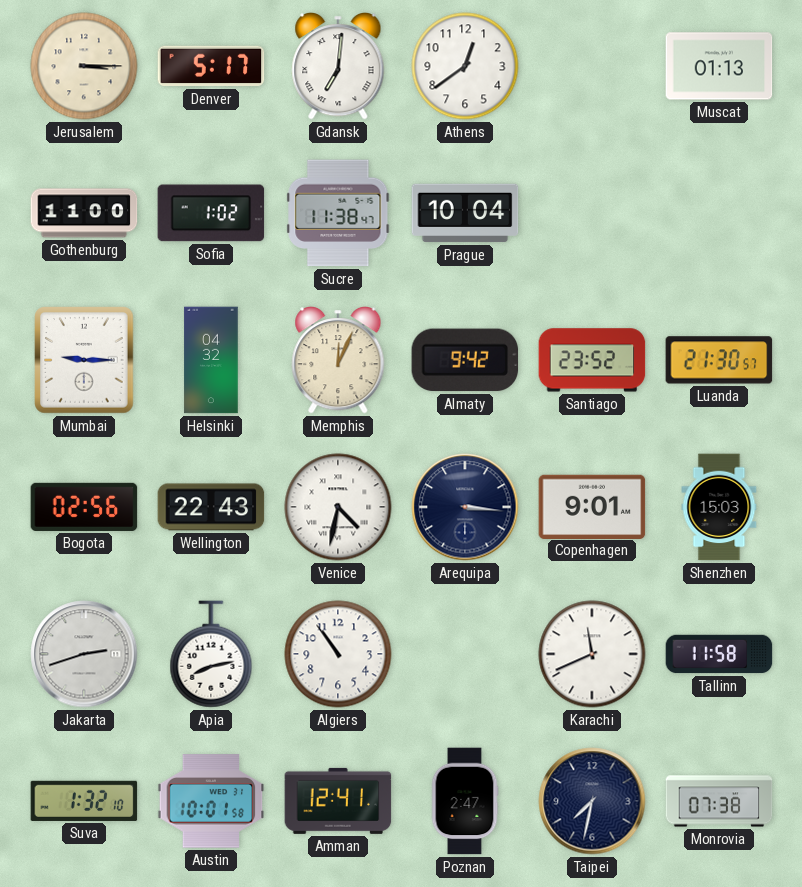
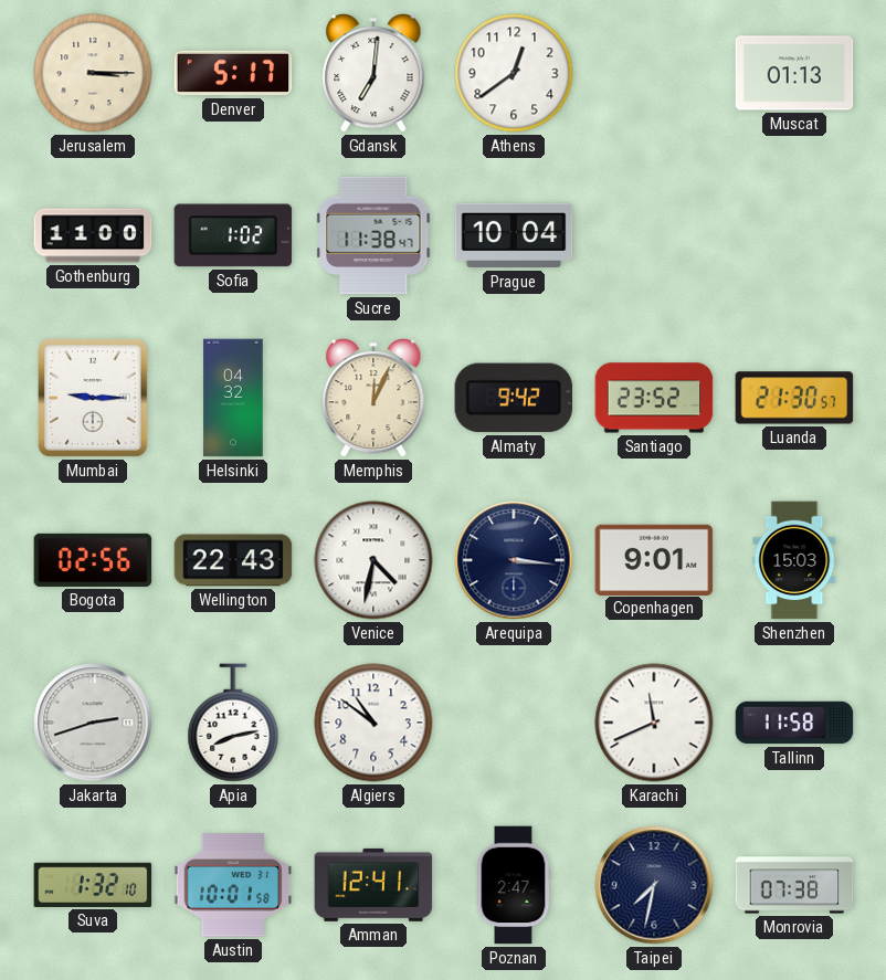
Algiers: 10:54 -> 10:51
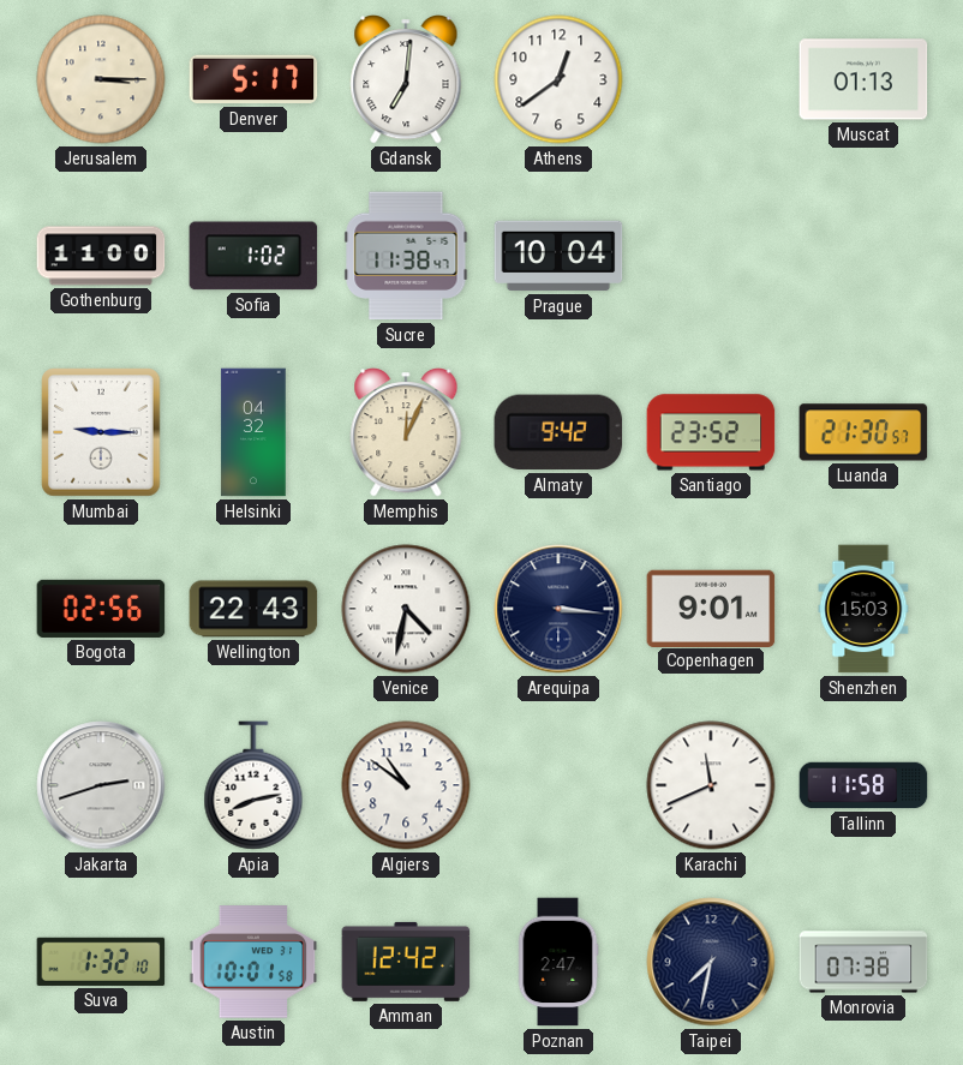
Amman: 12:41 -> 12:42
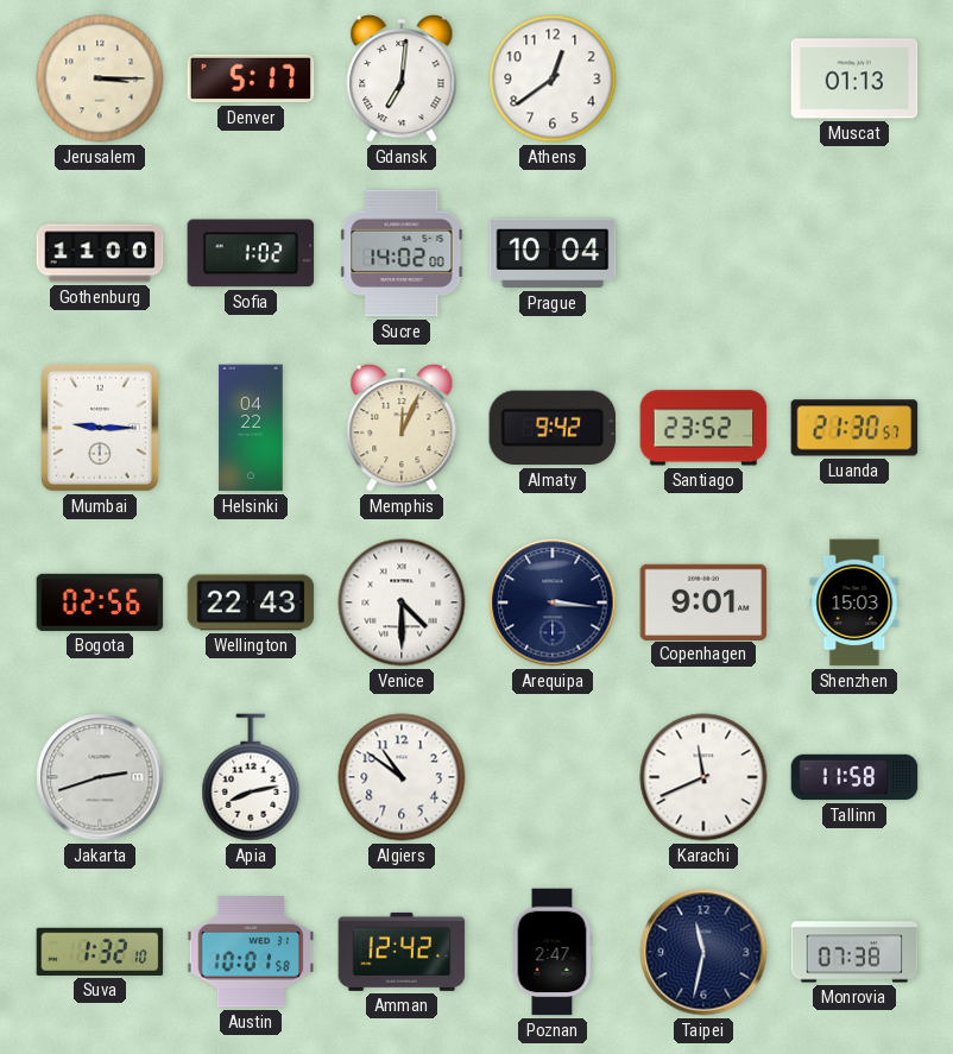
Sucre: 11:38 -> 14:02
Helsinki: 04:32 -> 04:22
Venice: 4:32 -> 4:30
Taipei: 7:32 -> 11:32
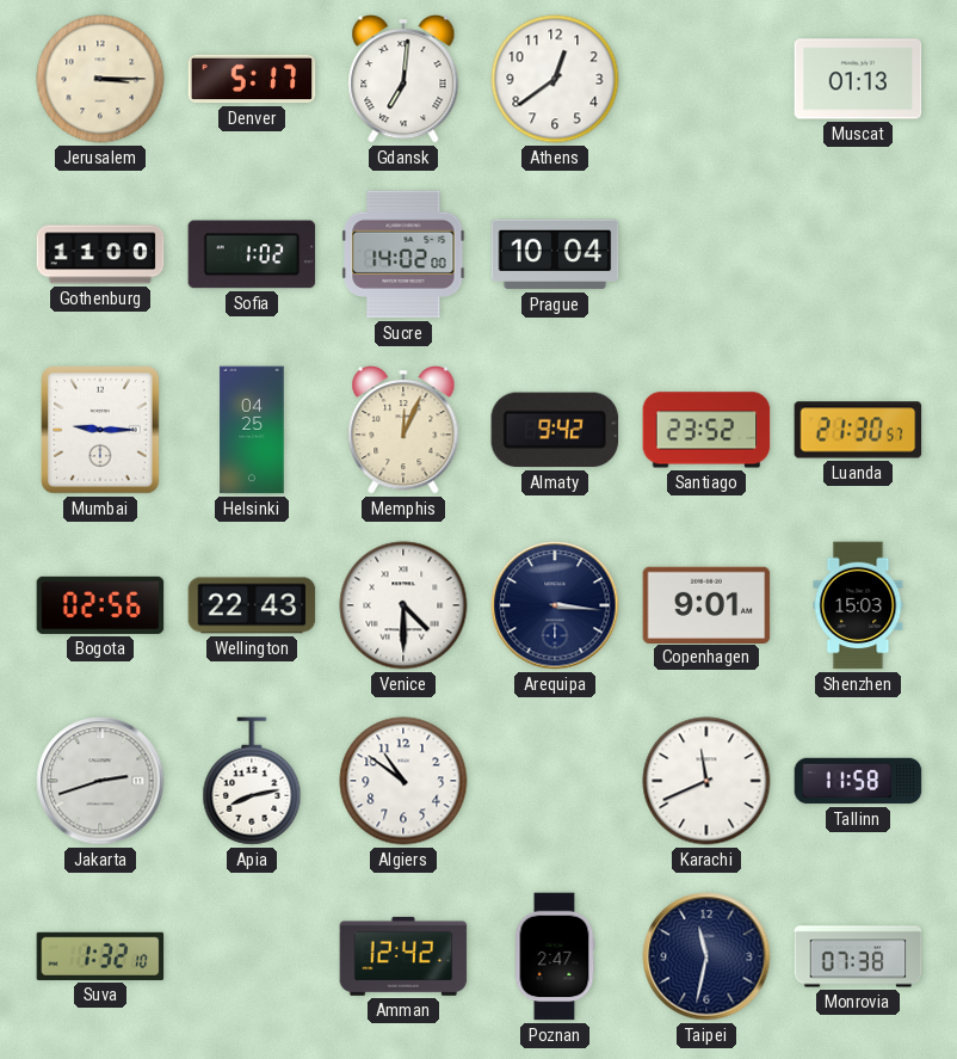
Helsinki: 04:22 -> 04:25
Austin: 10:01 -> none
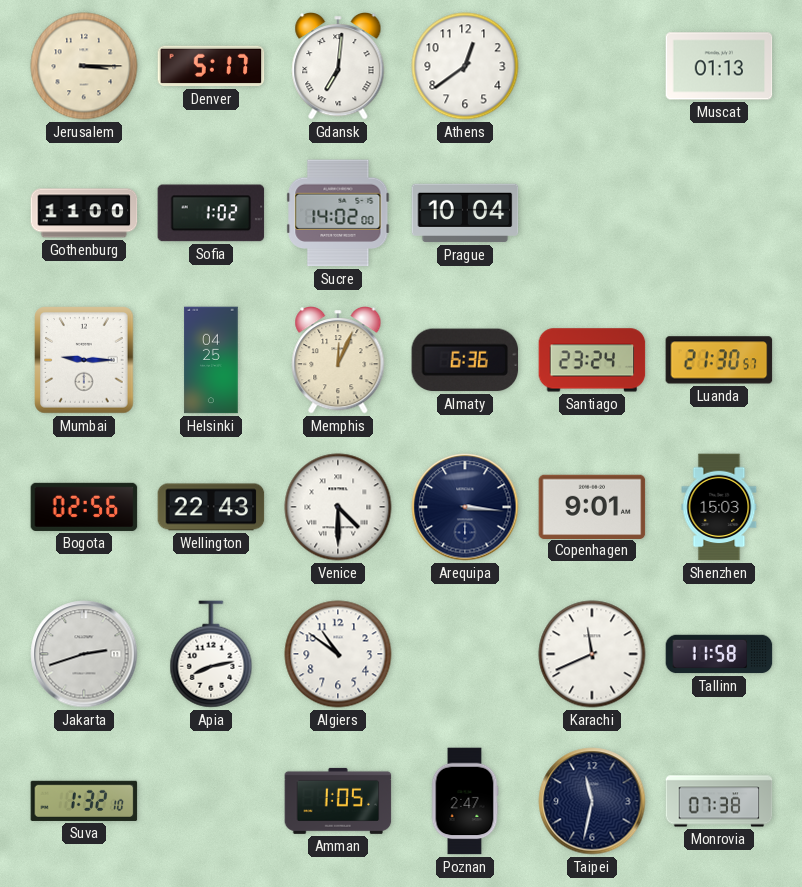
Almaty: 9:42 -> 6:36
Santiago: 23:52 -> 23:24
Amman: 12:42 -> 1:05
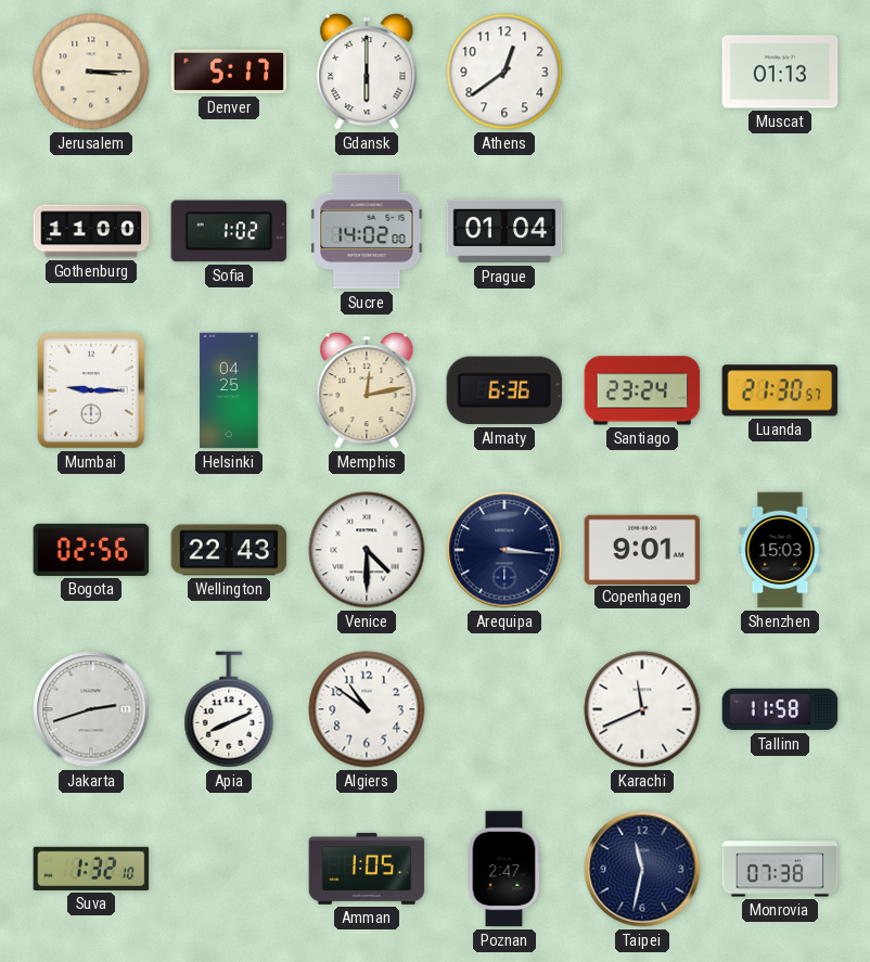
Gdansk: 7:01 -> 6:00
Prague: 10:04 -> 01:04
Memphis: 12:04 -> 12:13
Apia: 8:13 -> 8:11
